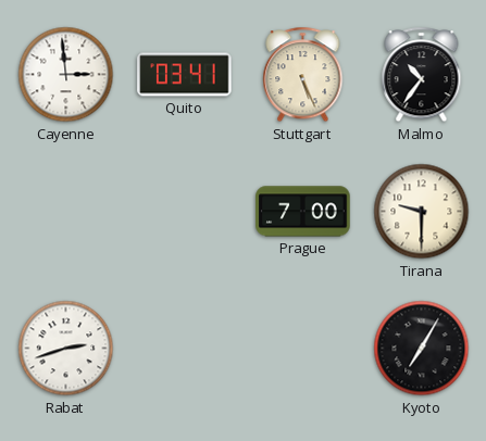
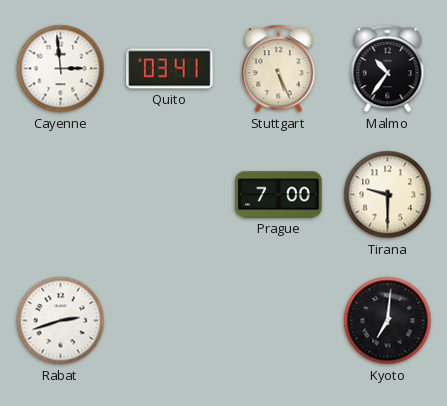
Kyoto: 7:05 -> 7:01
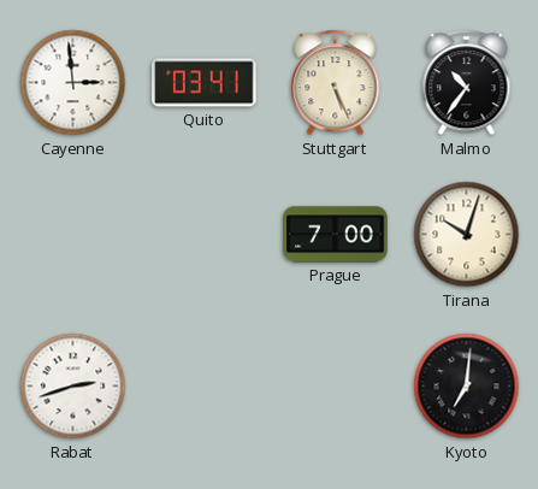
Tirana: 9:30 -> 10:03
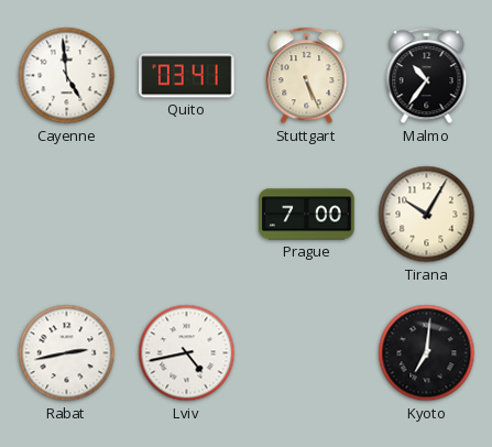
Cayenne: 2:59 -> 4:59
Tirana: 10:03 -> 10:05
Rabat: 2:42 -> 2:43
Lviv: none -> 4:43
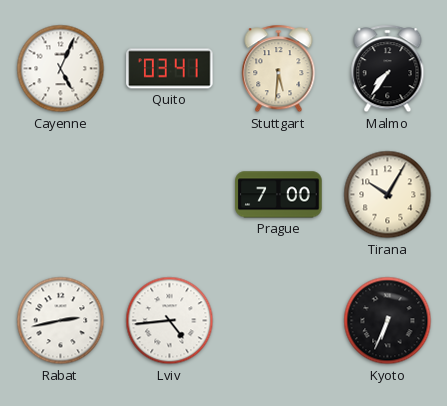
Cayenne: 4:59 -> 5:04
Stuttgart: 5:26 -> 5:31
Malmo: 10:36 -> 7:36
Lviv: 4:43 -> 4:44
Kyoto: 7:01 -> 6:34
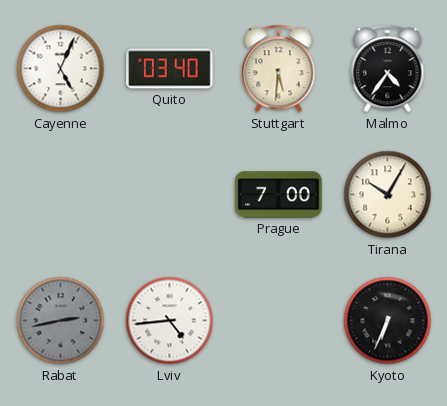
Quito: 03:41 -> 03:40
Malmo: 7:36 -> 4:36
Rabat dial: white -> grey
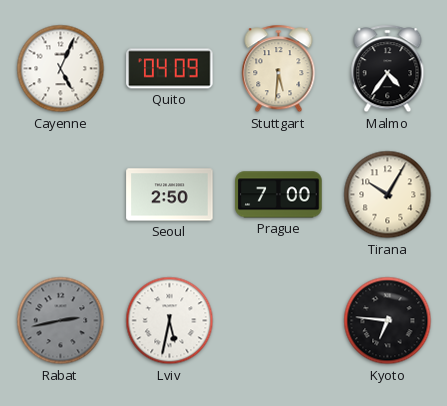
Quito: 03:40 -> 04:09
Seoul: none -> 2:50
Lviv: 4:44 -> 5:32
Kyoto: 6:34 -> 6:46
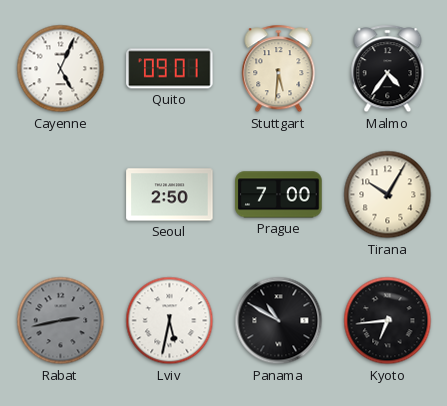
Quito: 04:09 -> 09:01
Panama: none -> 10:50
Kyoto: 6:46 -> 6:44
